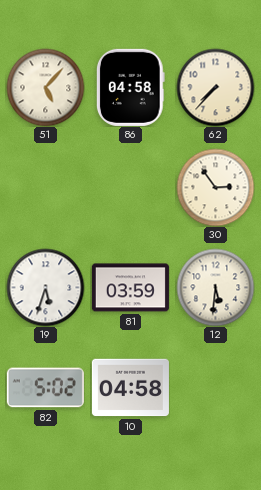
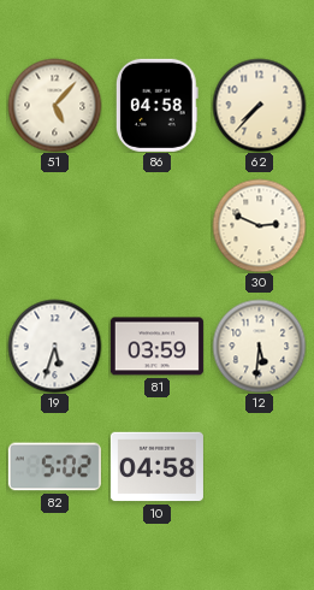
30: 2:54 -> 2:49
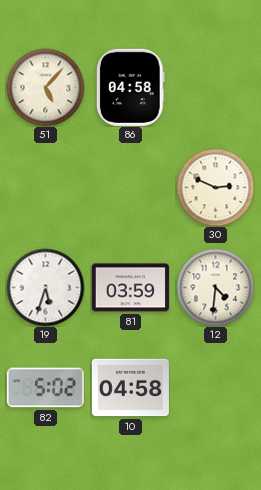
62: 7:37 -> none
12: 5:31 -> 4:31
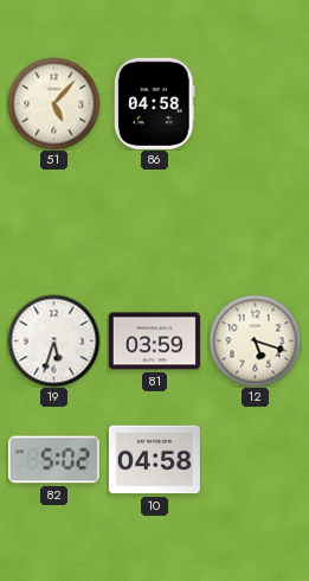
30: 2:49 -> none
12: 4:31 -> 5:18
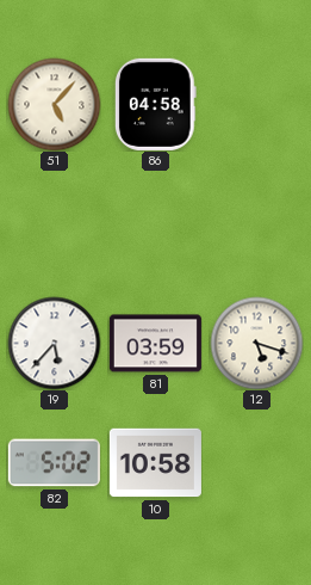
19: 5:33 -> 5:37
10: 04:58 -> 10:58
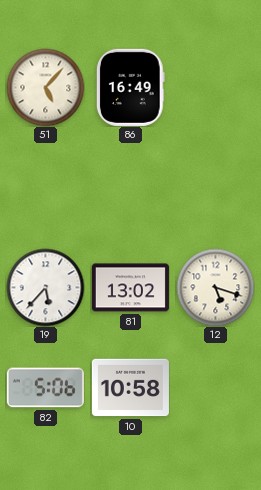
86: 04:58 -> 16:49
81: 03:59 -> 13:02
82: 5:02 -> 5:06
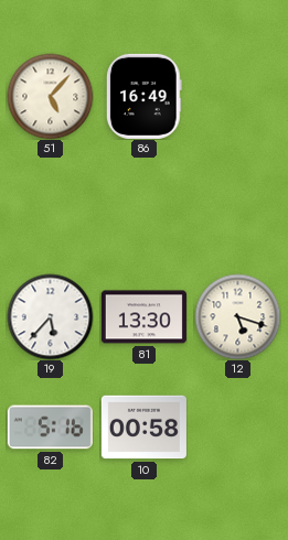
81: 13:02 -> 13:30
82: 5:06 -> 5:16
10: 10:58 -> 00:58
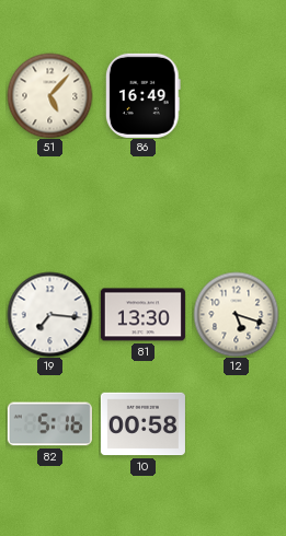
19: 5:37 -> 7:16
